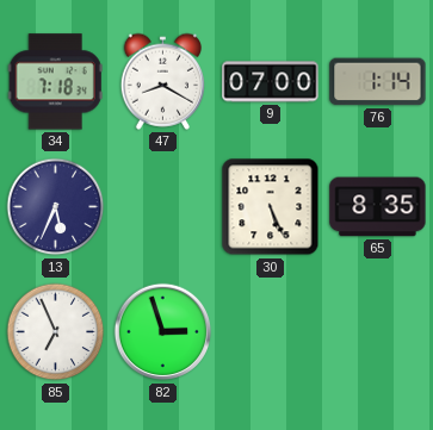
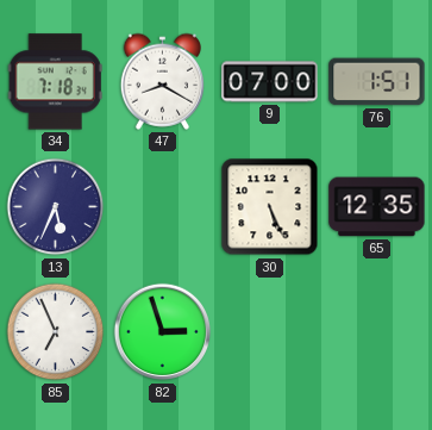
76: 1:14 -> 1:51
65: 8:35 -> 12:35
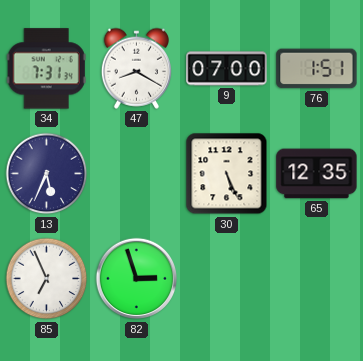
34: 7:18 -> 7:31
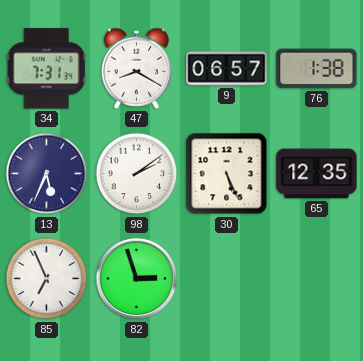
9: 07:00 -> 06:57
76: 1:51 -> 1:38
98: none -> 2:09
